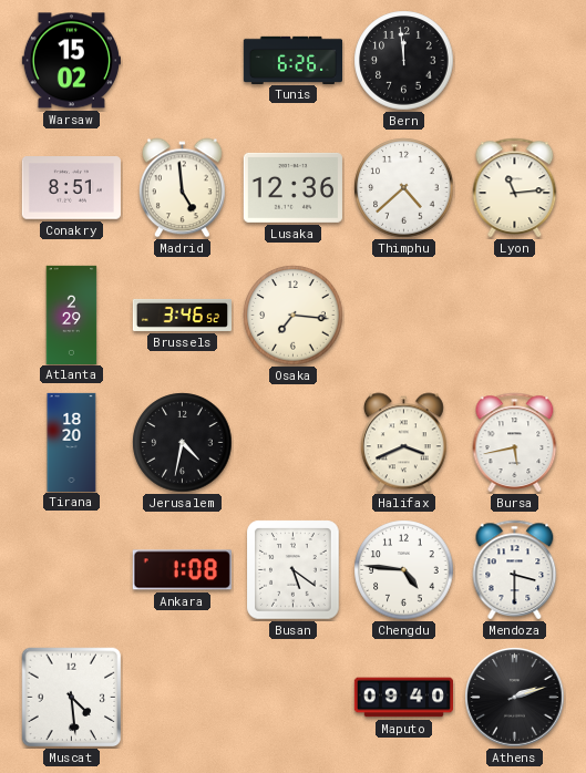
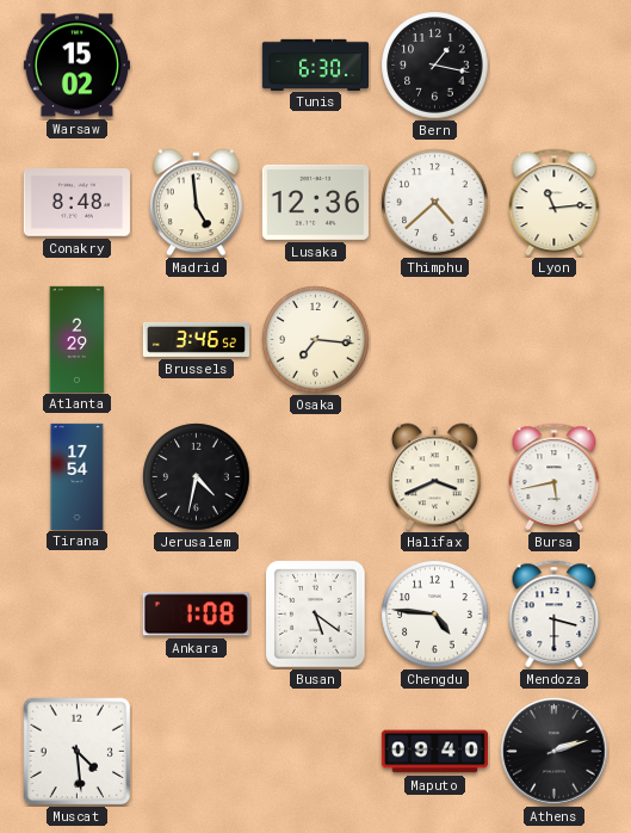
Tunis: 6:26 -> 6:30
Bern: 11:59 -> 1:17
Conakry: 8:51 -> 8:48
Tirana: 18:20 -> 17:54
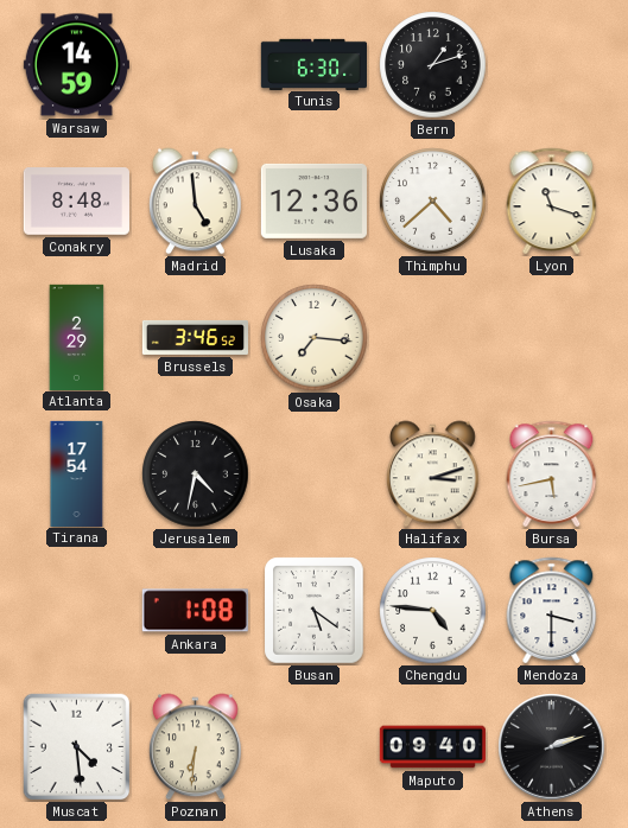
Warsaw: 15:02 -> 14:59
Bern: 1:17 -> 1:12
Lyon: 11:14 -> 11:18
Halifax: 3:41 -> 3:12
Poznan: none -> 6:31
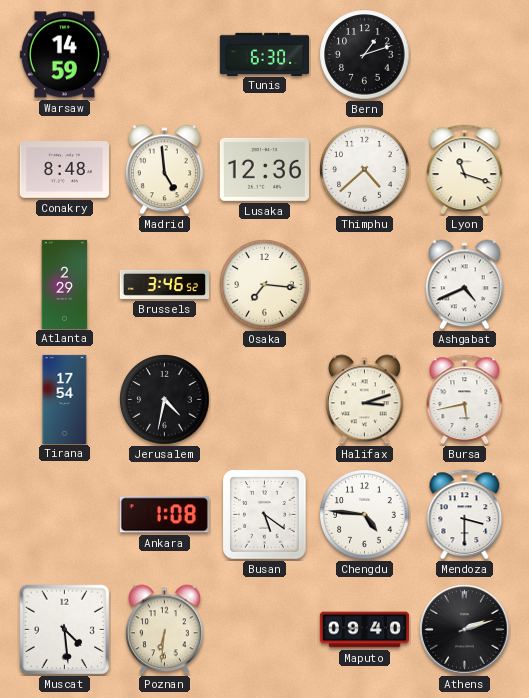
Ashgabat: none -> 4:41
